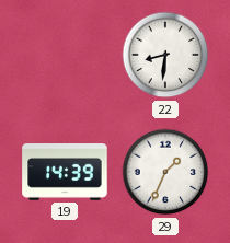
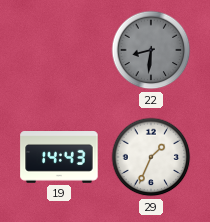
22 dial: white -> grey
19: 14:39 -> 14:43
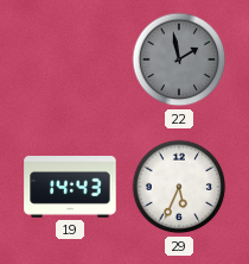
22: 8:31 -> 1:58
29: 1:34 -> 5:34
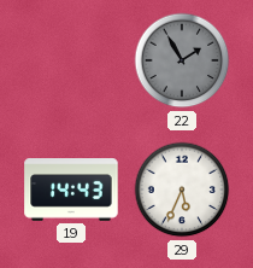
22: 1:58 -> 1:55
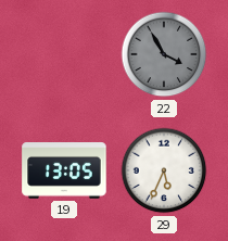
22: 1:55 -> 3:55
19: 14:43 -> 13:05
